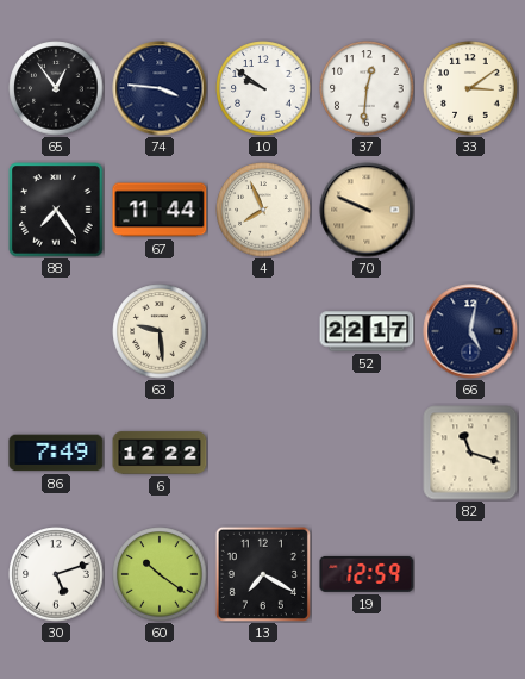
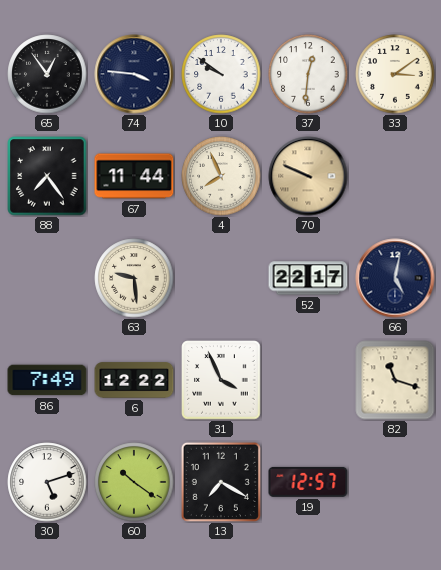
31: none -> 3:56
19: 12:59 -> 12:57
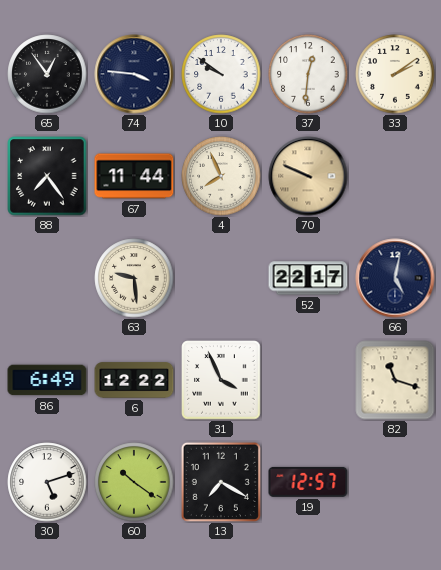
33: 3:09 -> 2:09
86: 7:49 -> 6:49
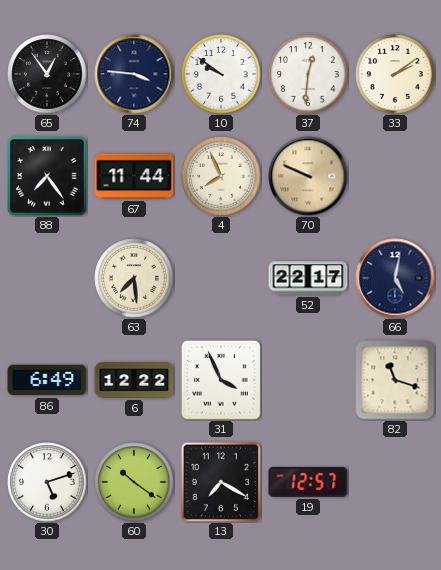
63: 9:29 -> 7:29
